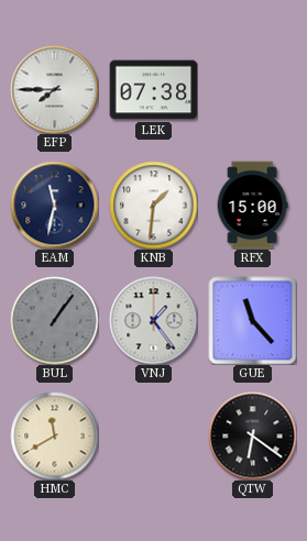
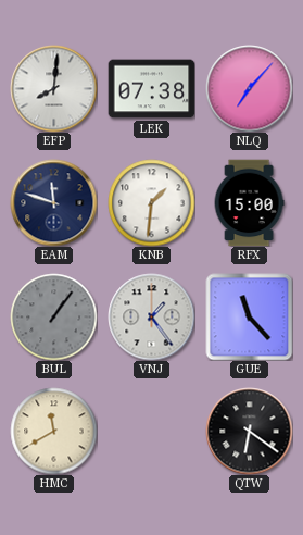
EFP: 7:45 -> 8:01
NLQ: none -> 7:07
EAM: 11:32 -> 11:48
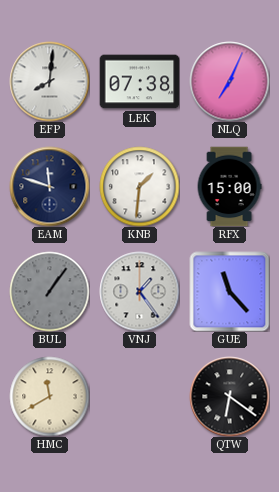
NLQ: 7:07 -> 7:04
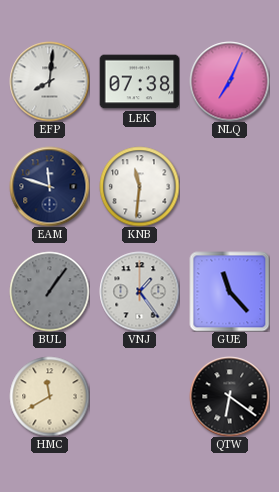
KNB: 1:31 -> 11:31
RFX: 15:00 -> none
